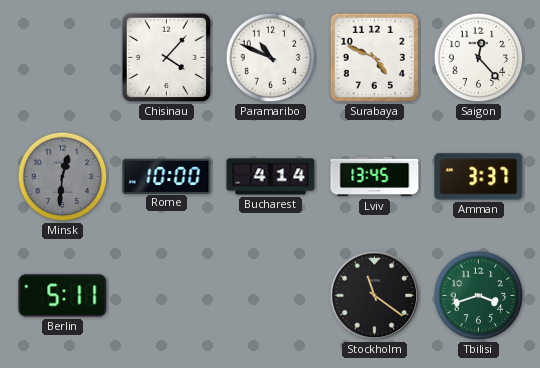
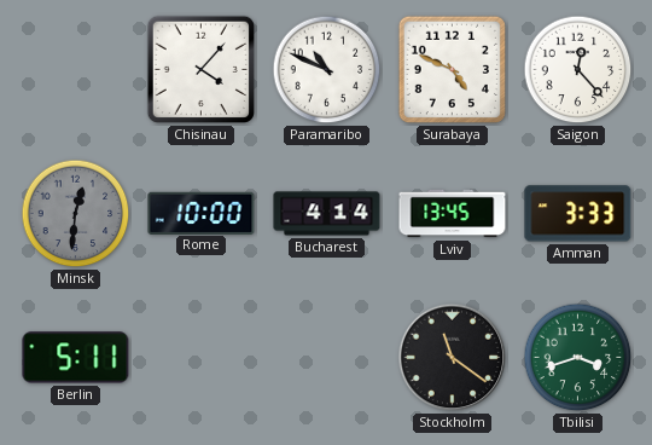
Amman: 3:37 -> 3:33
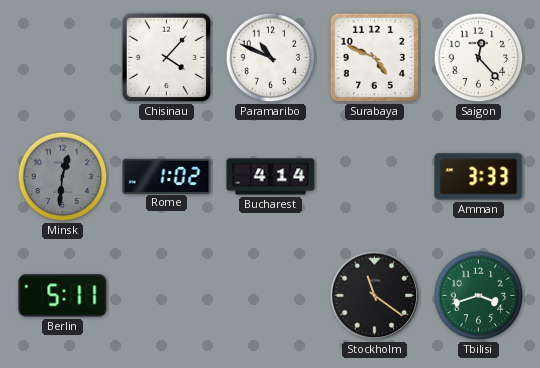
Rome: 10:00 -> 1:02
Lviv: 13:45 -> none
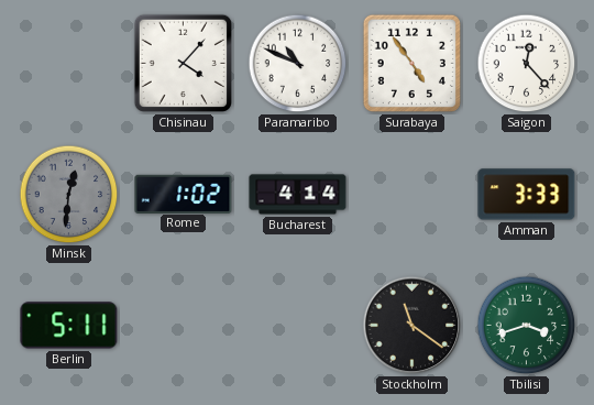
Surabaya: 4:49 -> 4:54
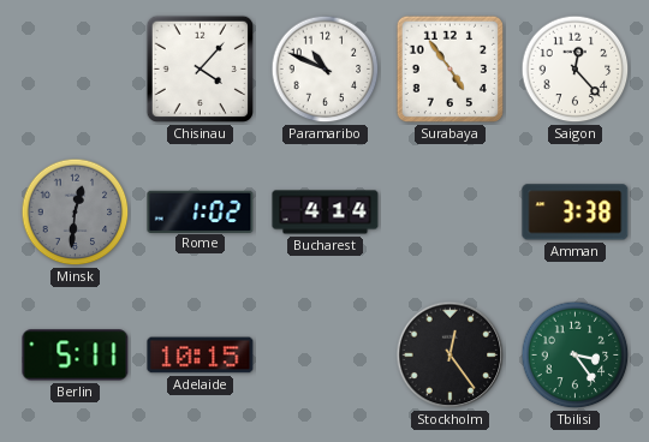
Amman: 3:33 -> 3:38
Adelaide: none -> 10:15
Stockholm: 11:21 -> 12:24
Tbilisi: 3:42 -> 3:24
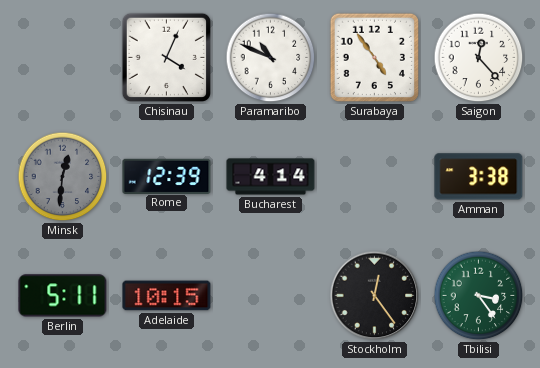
Chisinau: 4:07 -> 4:04
Rome: 1:02 -> 12:39
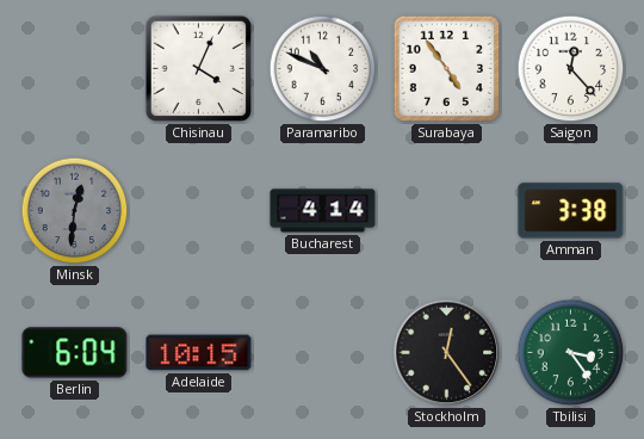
Rome: 12:39 -> none
Berlin: 5:11 -> 6:04
